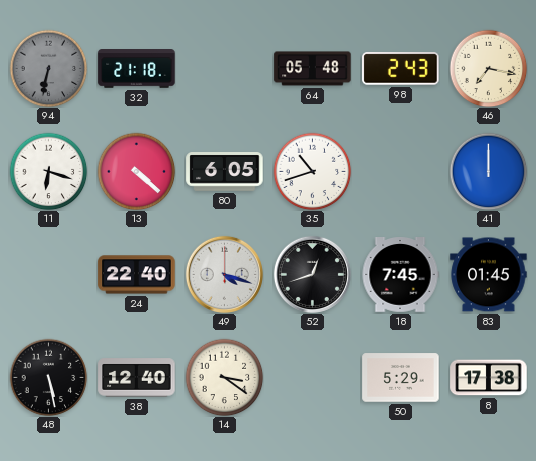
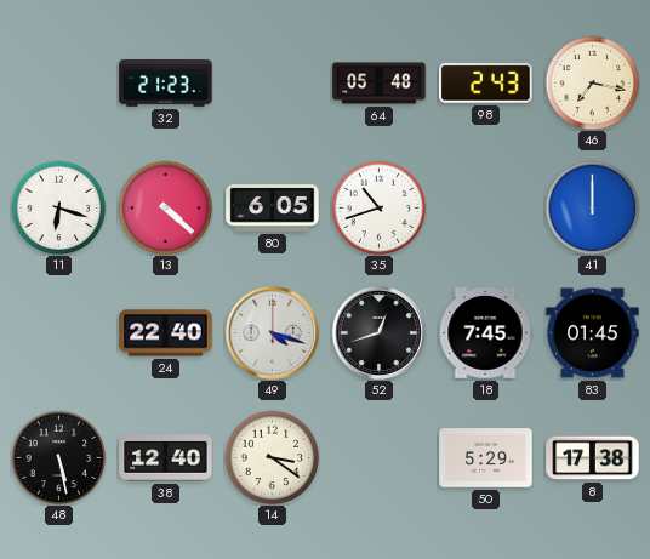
94: 6:32 -> none
32: 21:18 -> 21:23
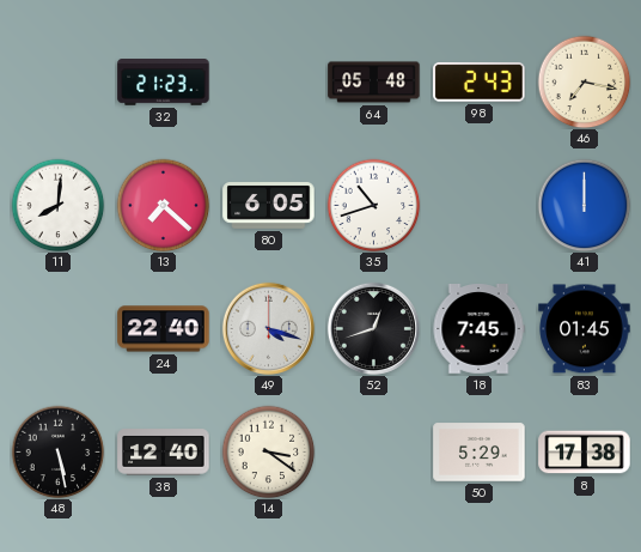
11: 6:18 -> 8:01
13: 4:22 -> 7:22
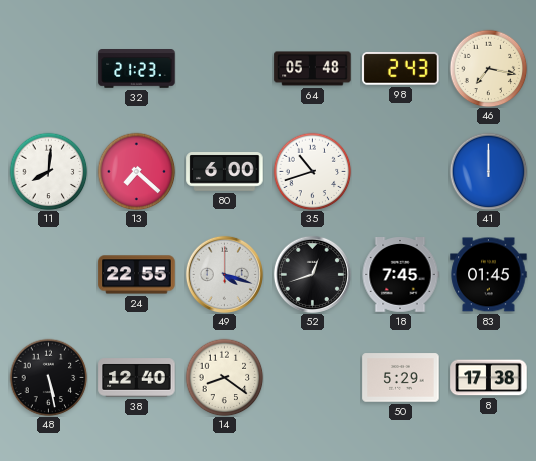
80: 6:05 -> 6:00
24: 22:40 -> 22:55
14: 3:21 -> 8:21
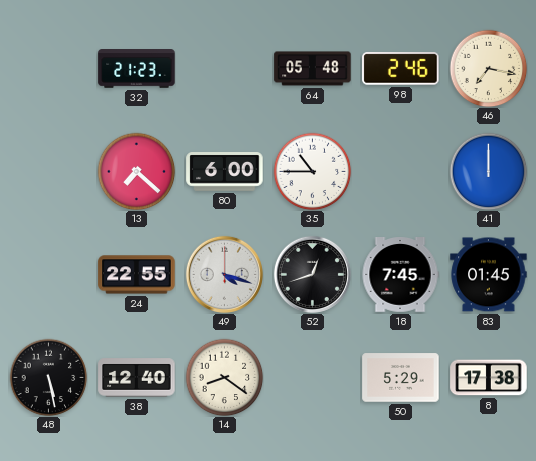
98: 2:43 -> 2:46
11: 8:01 -> none
35: 10:42 -> 10:45
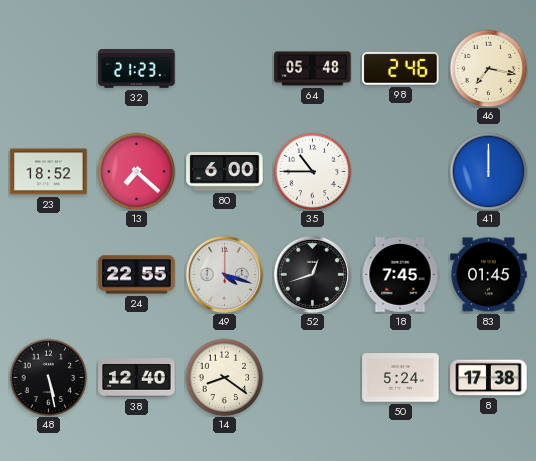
23: none -> 18:52
50: 5:29 -> 5:24
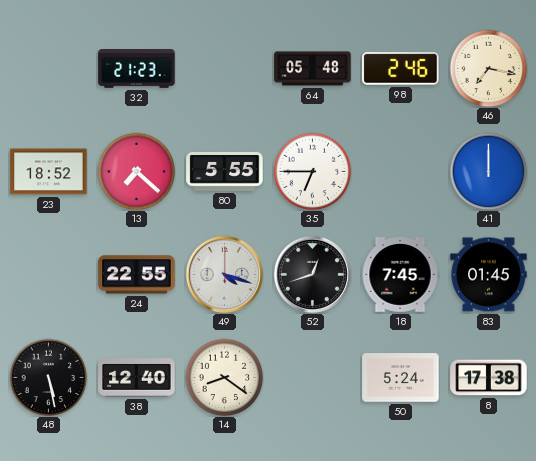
80: 6:00 -> 5:55
35: 10:45 -> 6:45
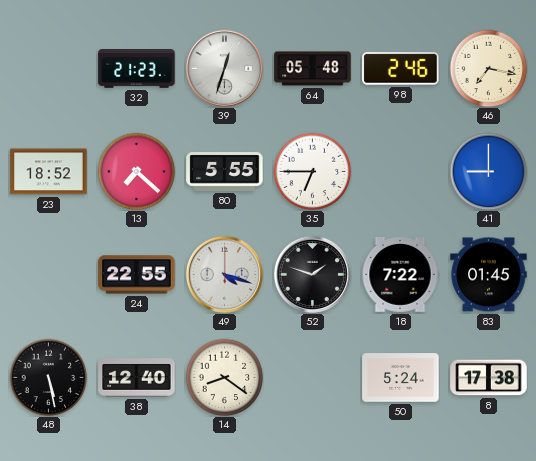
39: none -> 12:33
41: 12:00 -> 9:00
52: 12:42 -> 1:48
18: 7:45 -> 7:22
